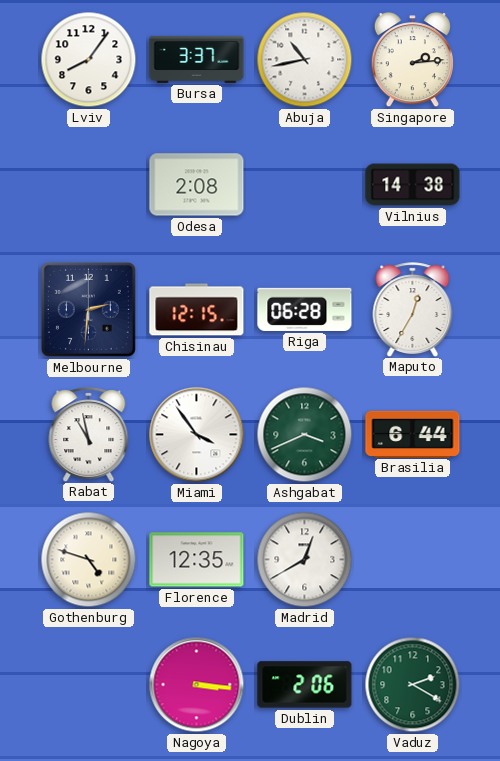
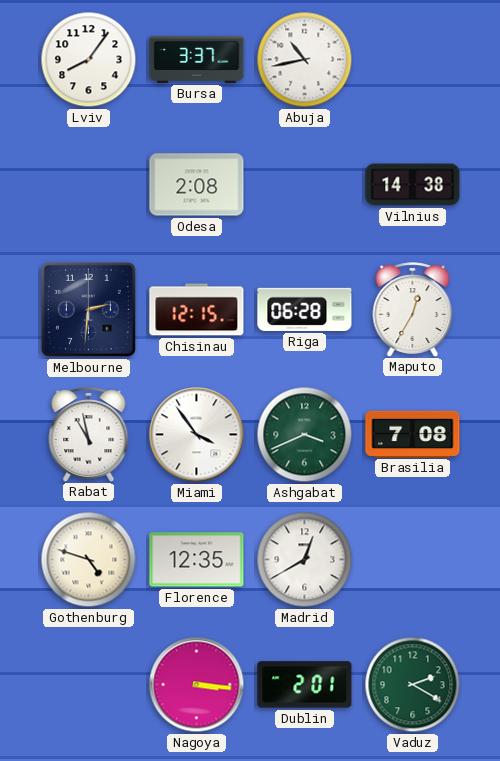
Singapore: 2:14 -> none
Brasilia: 6:44 -> 7:08
Dublin: 2:06 -> 2:01
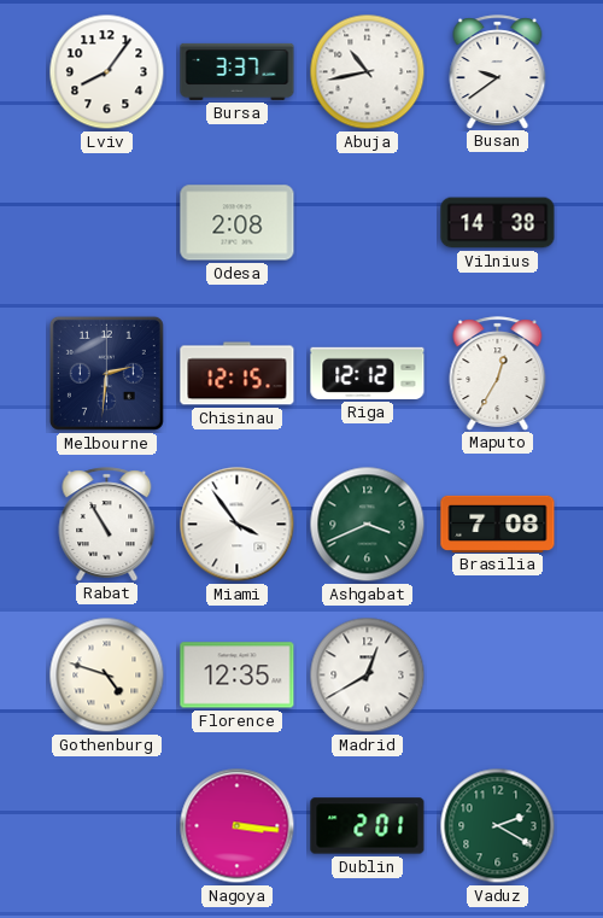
Busan: none -> 9:39
Riga: 06:28 -> 12:12
Rabat: 10:58 -> 10:55
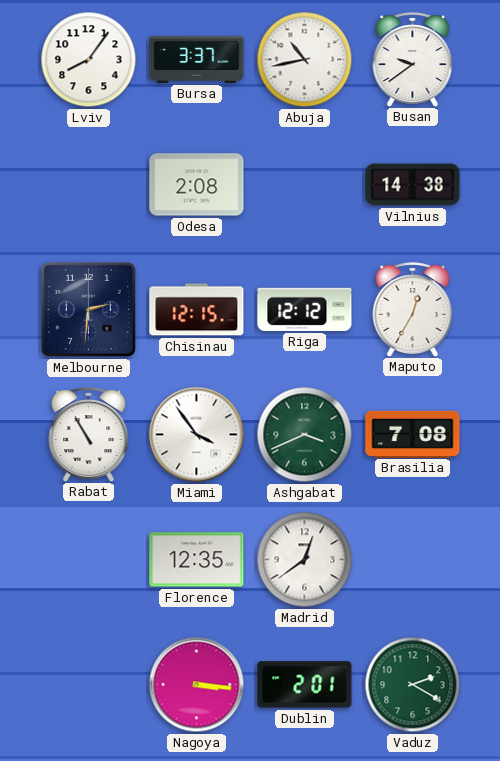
Gothenburg: 4:48 -> none
Madrid: 12:40 -> 12:39
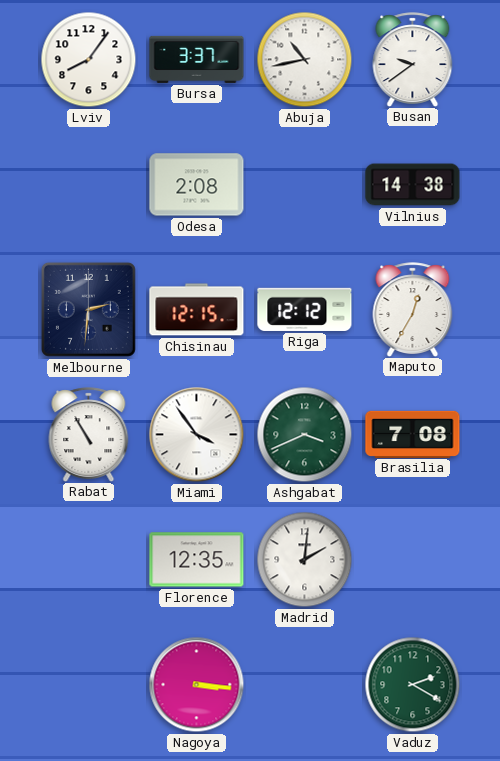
Madrid: 12:39 -> 2:01
Dublin: 2:01 -> none
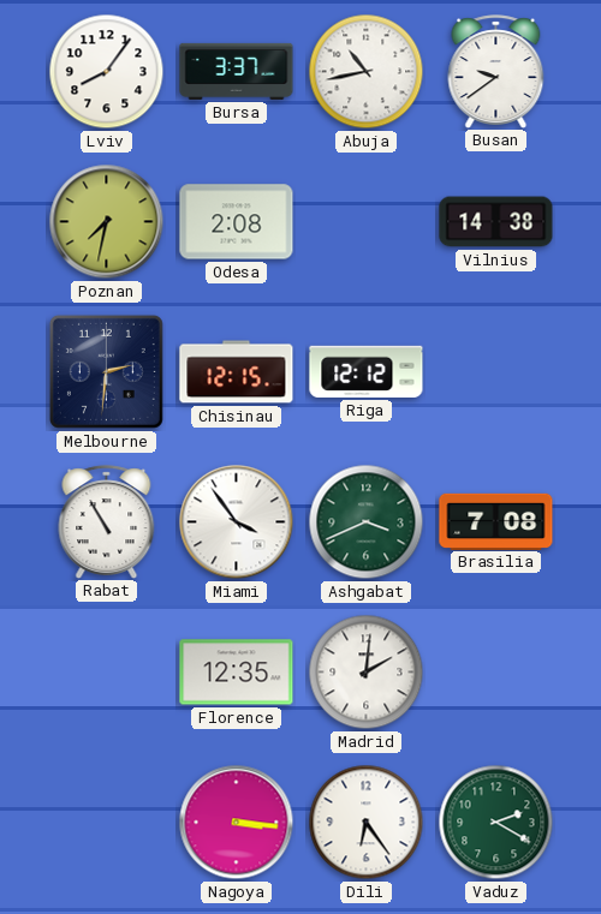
Poznan: none -> 7:32
Maputo: 12:35 -> none
Dili: none -> 6:24
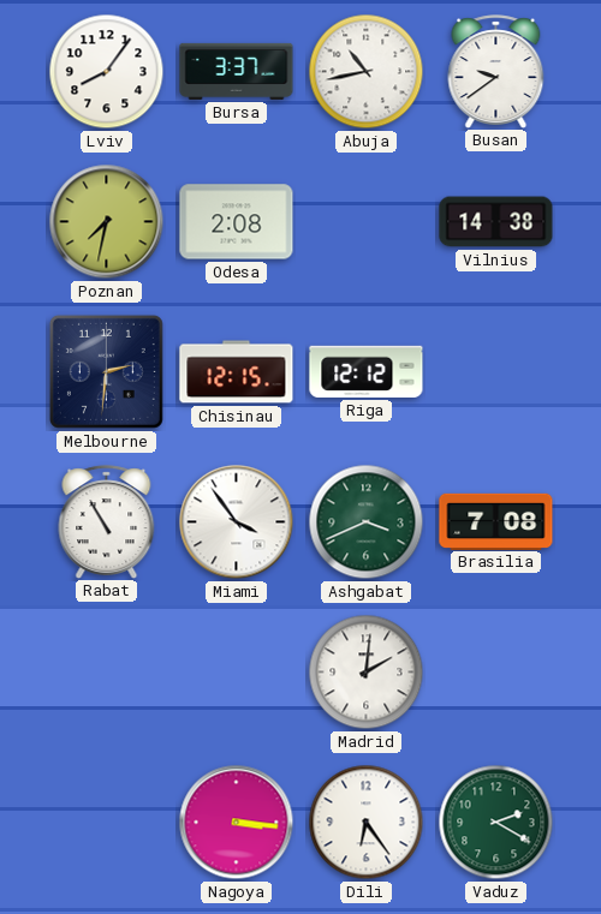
Florence: 12:35 -> none
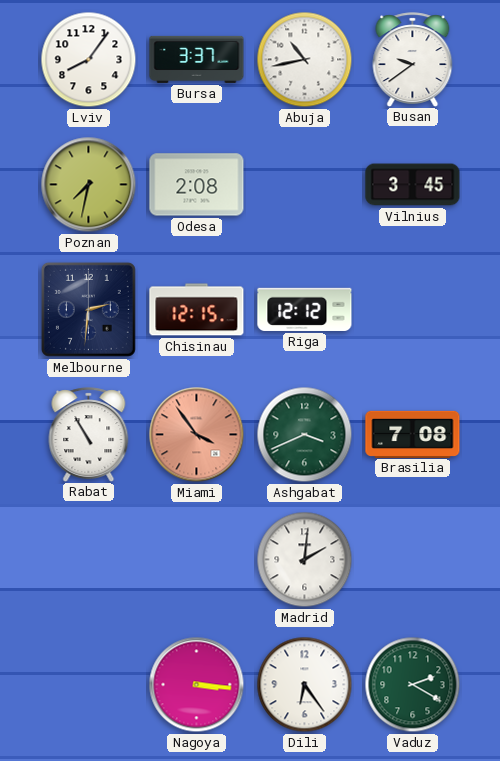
Vilnius: 14:38 -> 3:45
Miami dial: white -> salmon
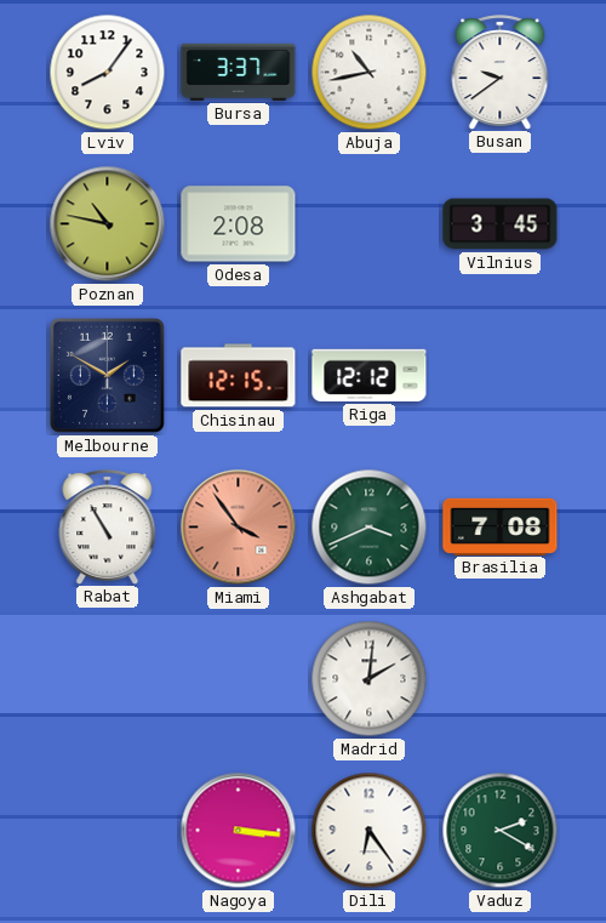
Poznan: 7:32 -> 10:47
Melbourne: 2:31 -> 1:50
